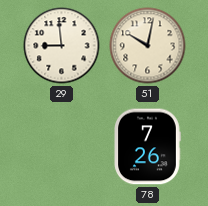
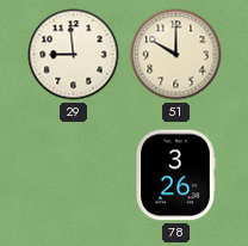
51: 10:02 -> 10:00
78: 7:26 -> 3:26
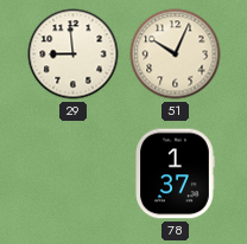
51: 10:00 -> 10:04
78: 3:26 -> 1:37
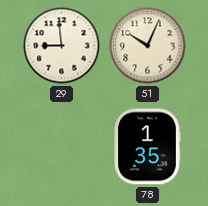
78: 1:37 -> 1:35
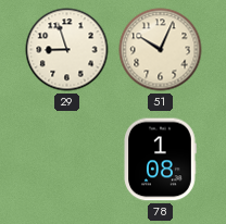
29: 8:59 -> 8:57
78: 1:35 -> 1:08
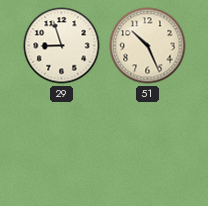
51: 10:04 -> 10:26
78: 1:08 -> none
